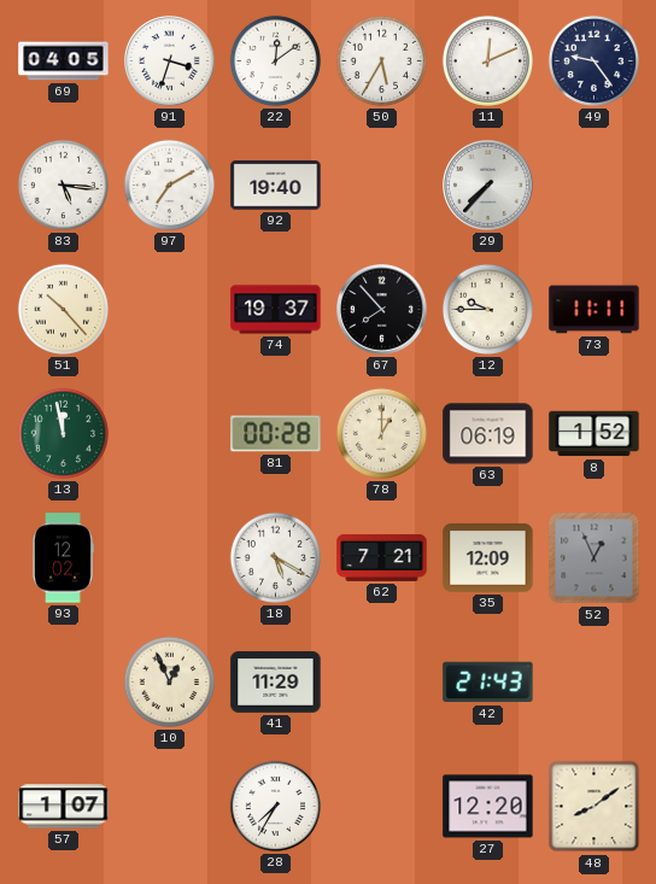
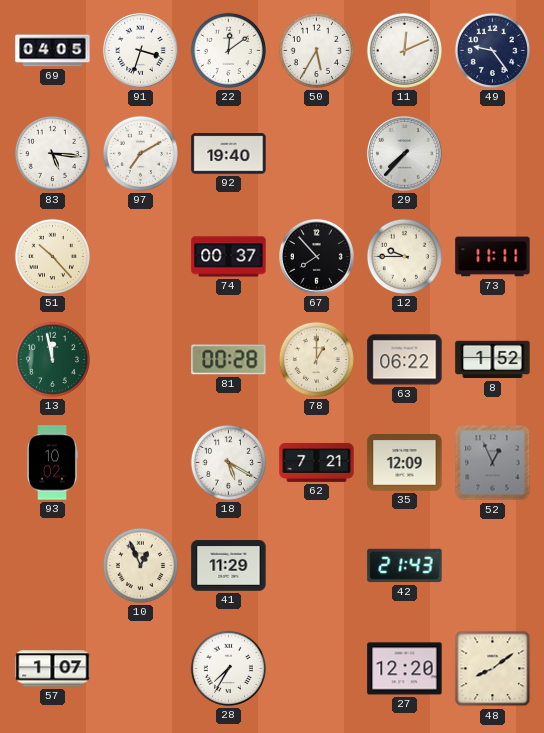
74: 19:37 -> 00:37
63: 06:19 -> 06:22
93: 12:02 -> 10:02
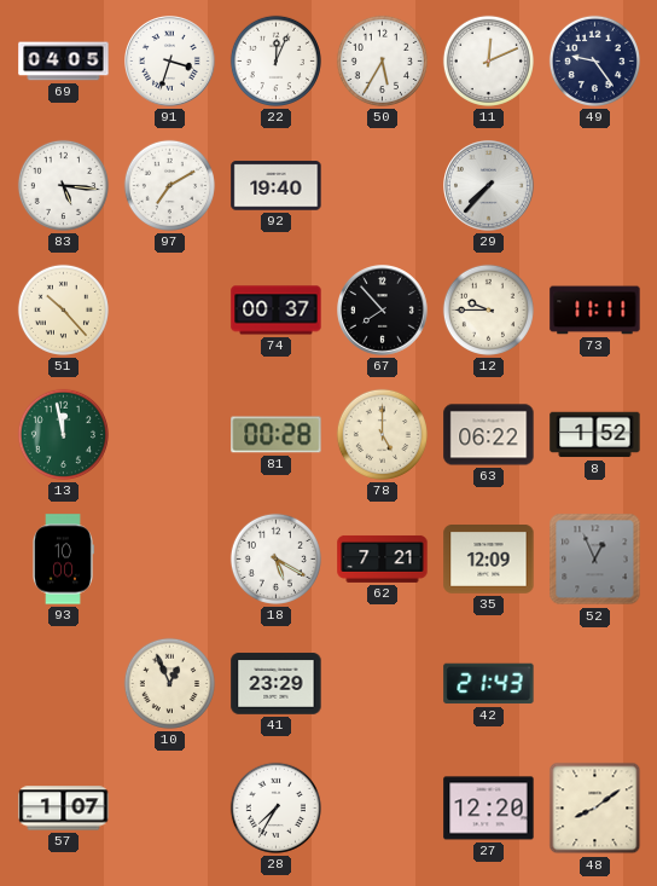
22: 12:09 -> 12:04
78: 1:00 -> 5:00
93: 10:02 -> 10:00
41: 11:29 -> 23:29
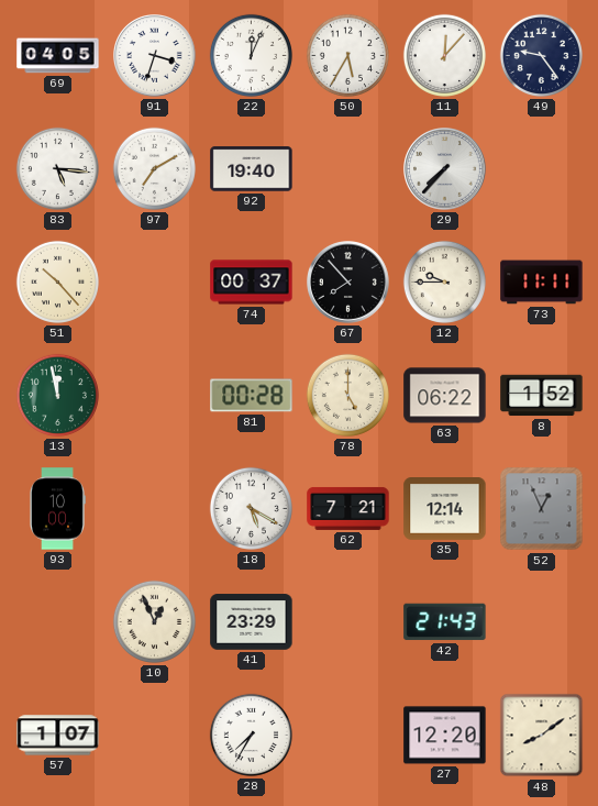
11: 12:11 -> 12:07
35: 12:09 -> 12:14
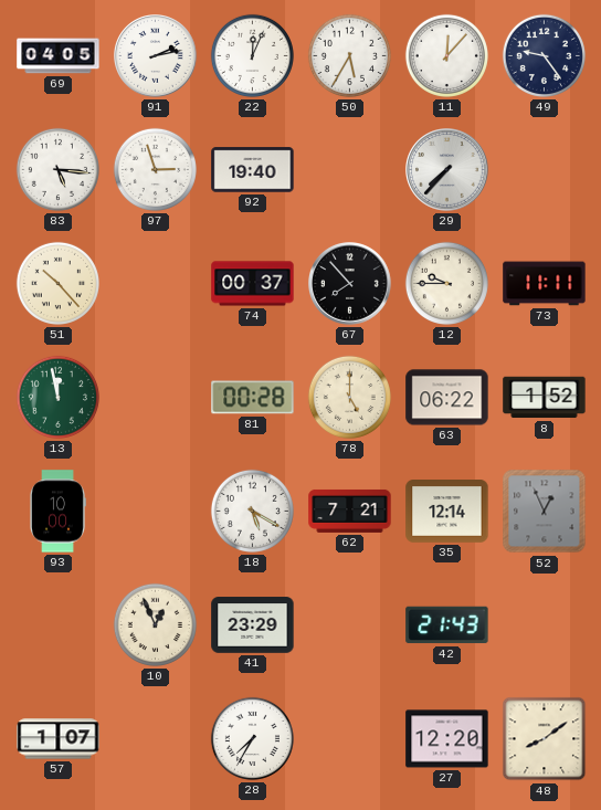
91: 3:33 -> 2:13
97: 7:10 -> 2:57
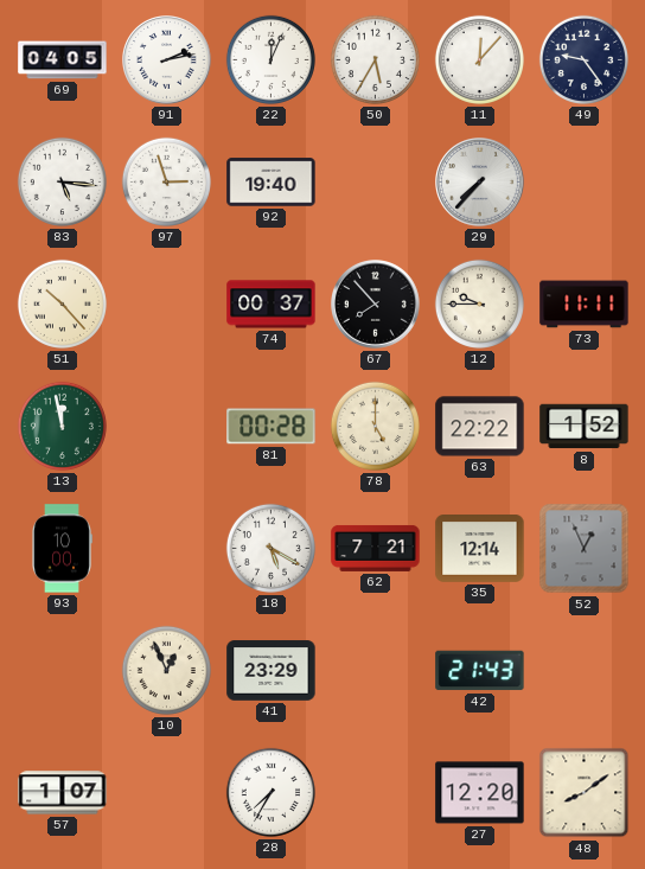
63: 06:22 -> 22:22
